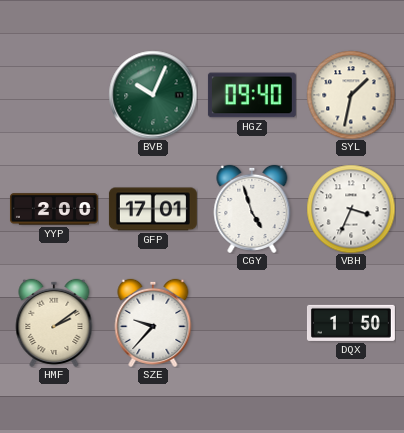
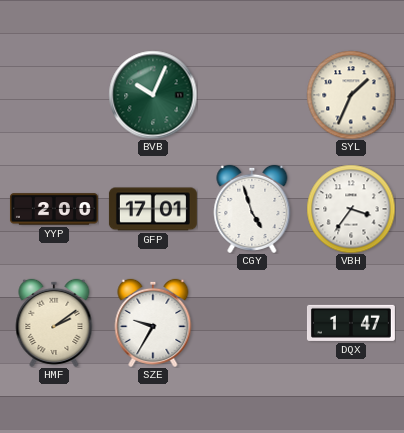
HGZ: 09:40 -> none
SYL: 1:32 -> 1:34
VBH: 3:34 -> 3:36
SZE: 9:37 -> 9:35
DQX: 1:50 -> 1:47
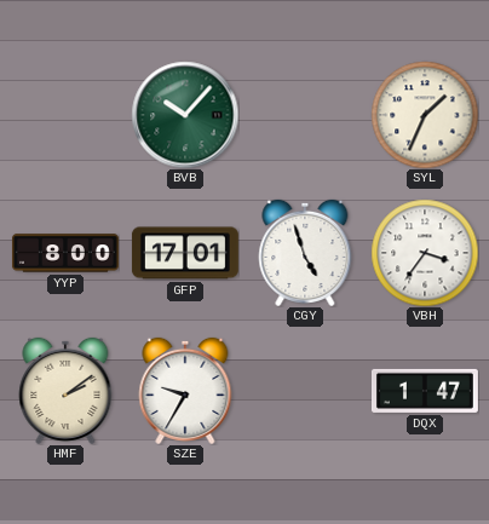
BVB: 10:04 -> 10:07
YYP: 2:00 -> 8:00
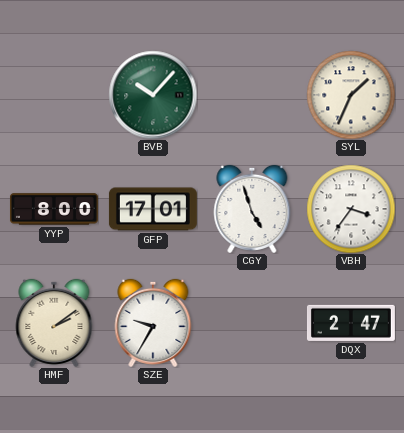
DQX: 1:47 -> 2:47
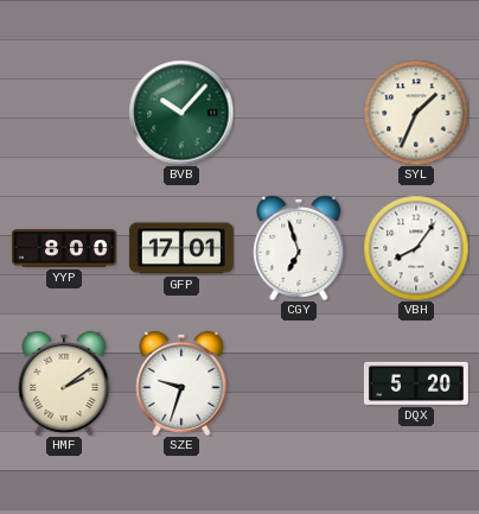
CGY: 4:57 -> 6:57
VBH: 3:36 -> 8:06
SZE: 9:35 -> 9:33
DQX: 2:47 -> 5:20
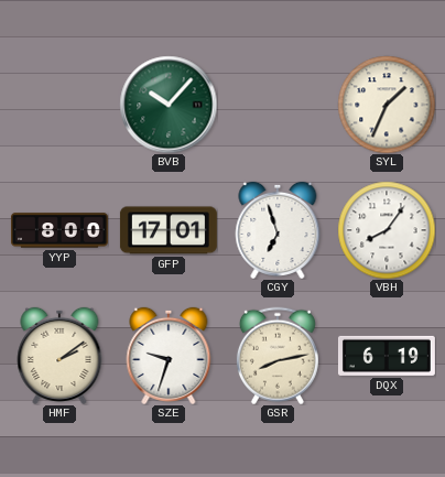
GSR: none -> 8:13
DQX: 5:20 -> 6:19
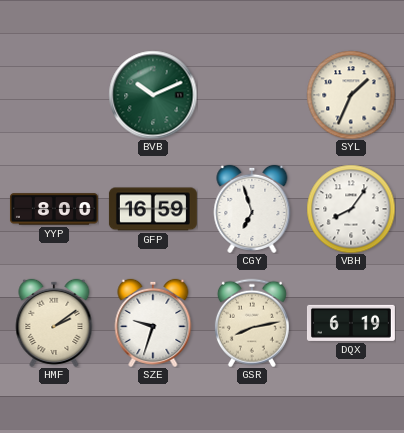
BVB: 10:07 -> 10:11
GFP: 17:01 -> 16:59
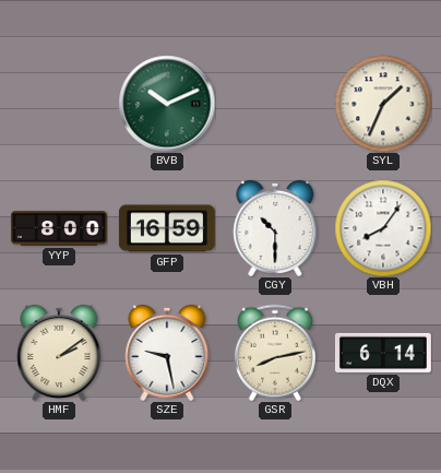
CGY: 6:57 -> 10:30
SZE: 9:33 -> 9:28
DQX: 6:19 -> 6:14
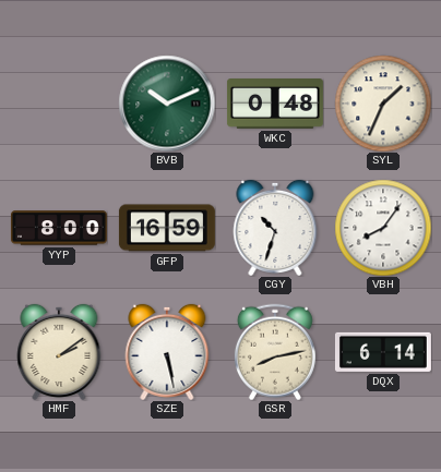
WKC: none -> 0:48
CGY: 10:30 -> 10:33
SZE: 9:28 -> 5:28
